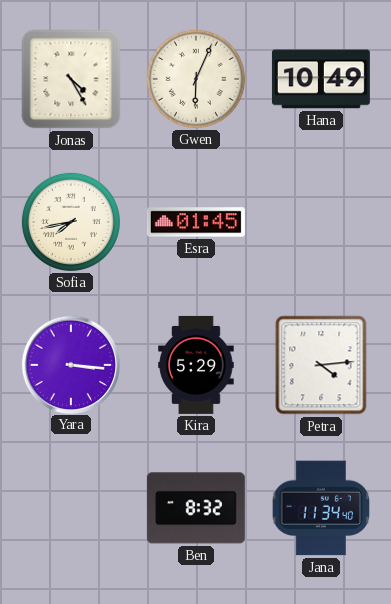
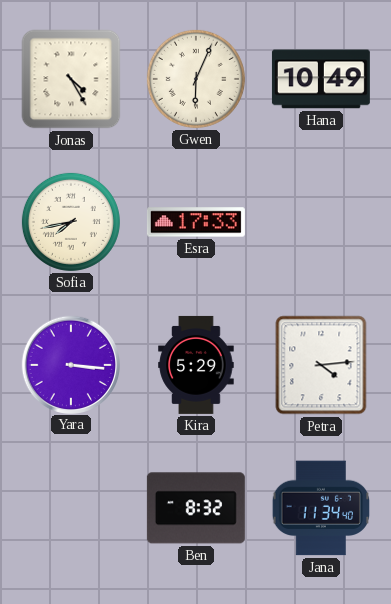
Esra: 01:45 -> 17:33
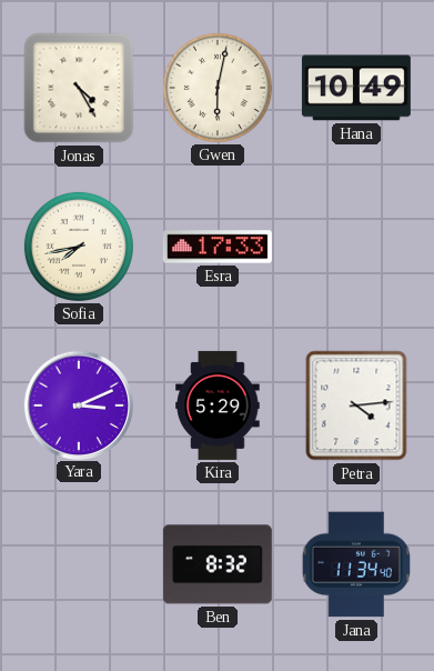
Gwen: 6:04 -> 6:02
Yara: 3:16 -> 3:11
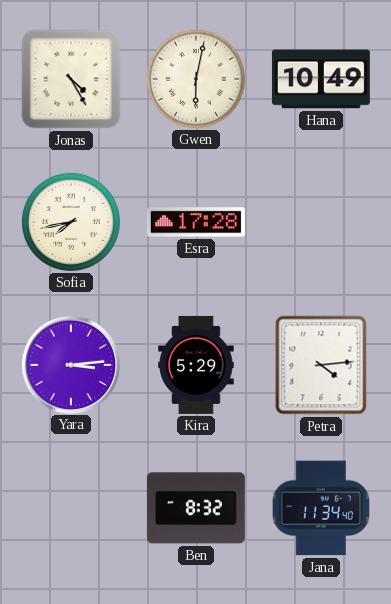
Esra: 17:33 -> 17:28
Yara: 3:11 -> 3:14
